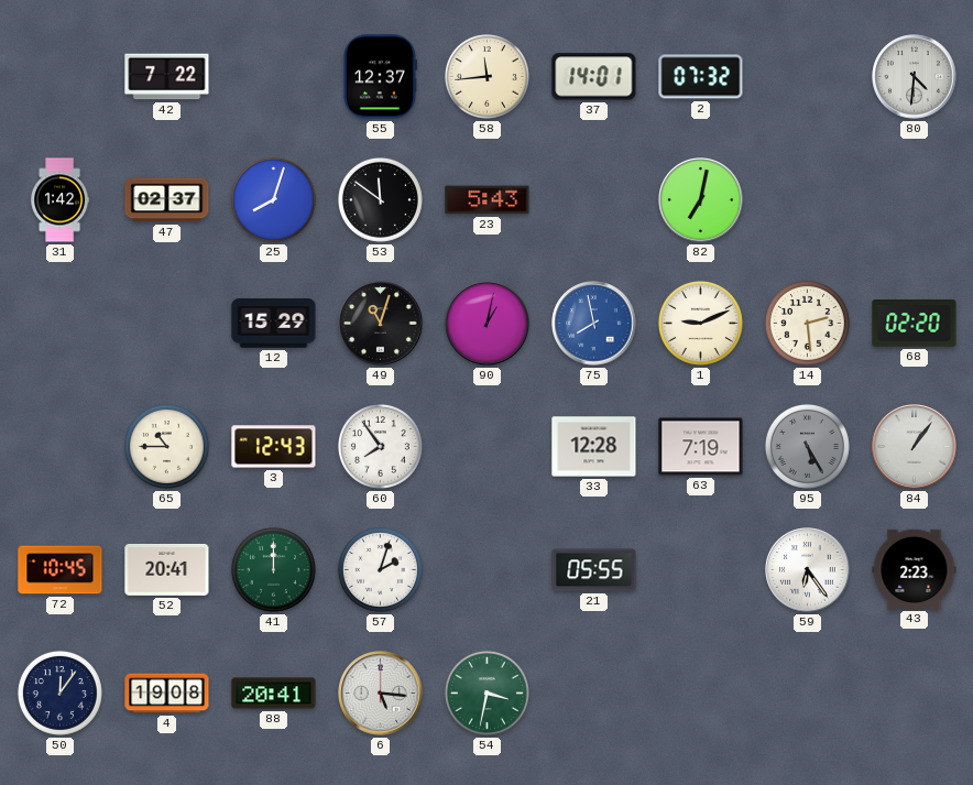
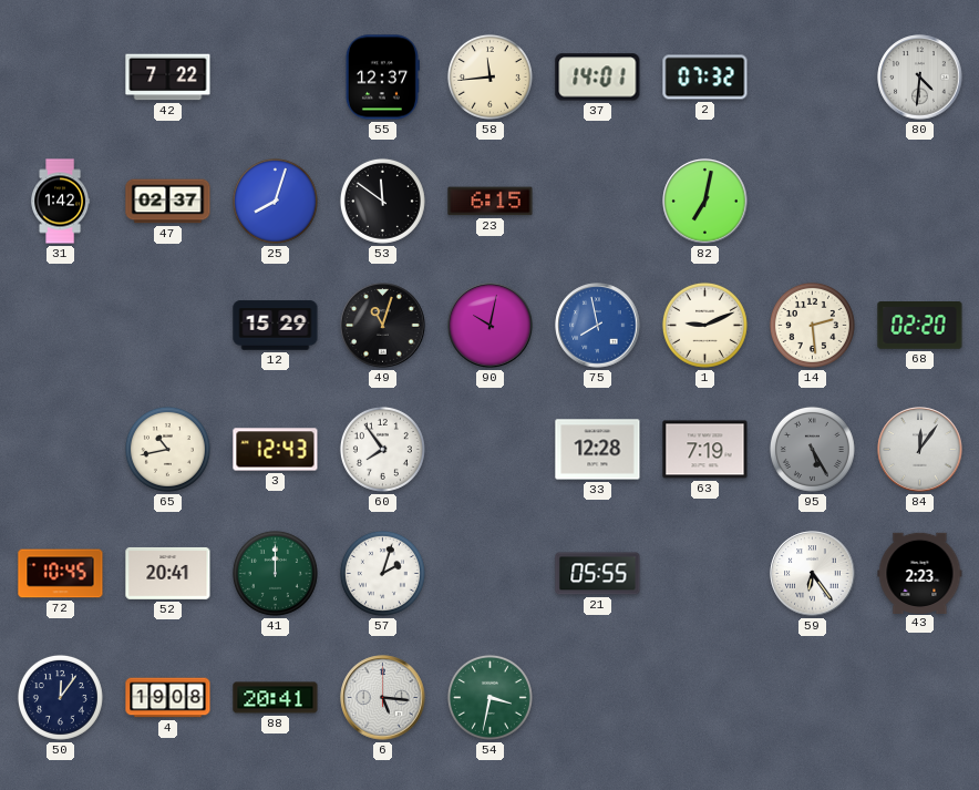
23: 5:43 -> 6:15
90: 1:02 -> 10:02
65: 10:45 -> 10:43
84: 1:06 -> 12:06
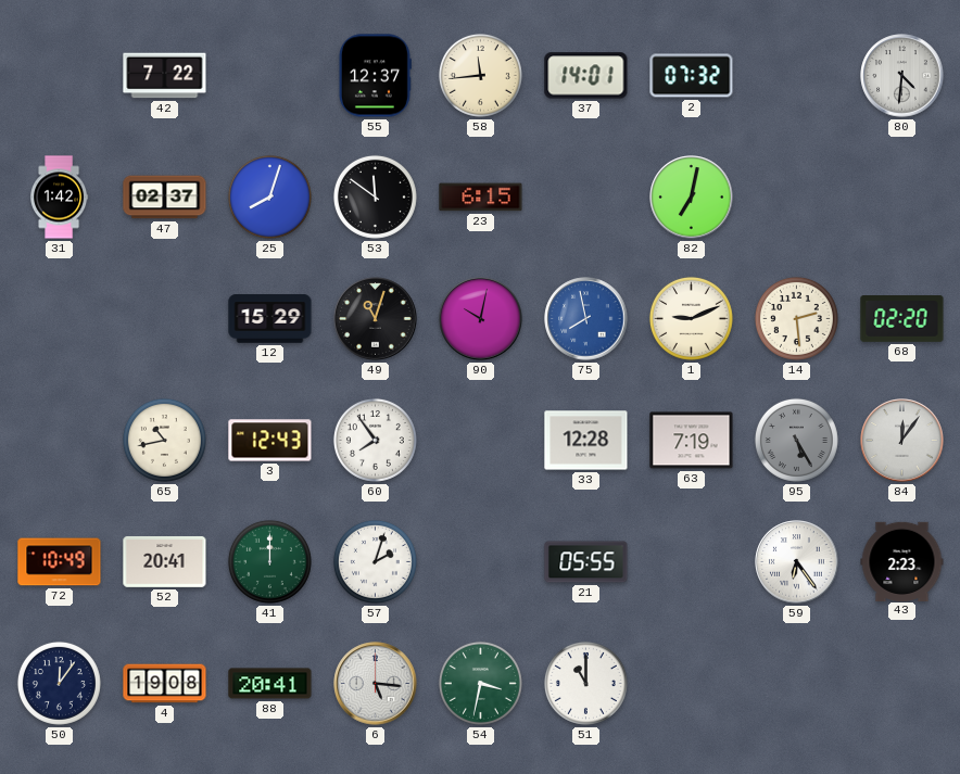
72: 10:45 -> 10:49
51: none -> 11:00
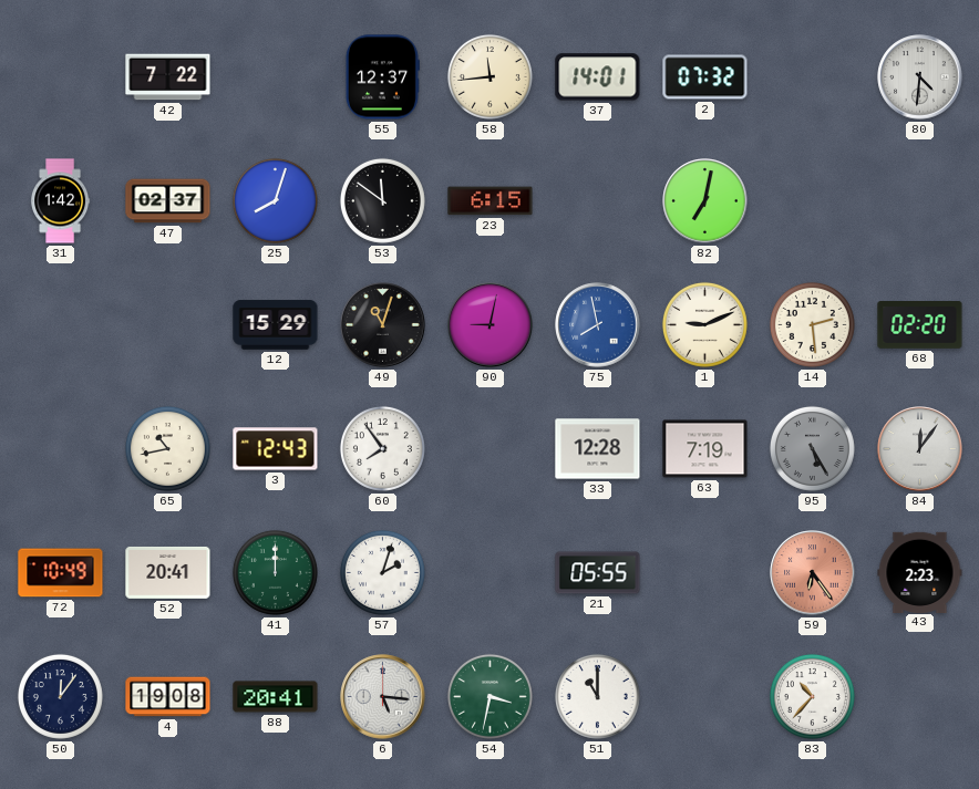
90: 10:02 -> 9:02
59 dial: white -> salmon
83: none -> 10:37
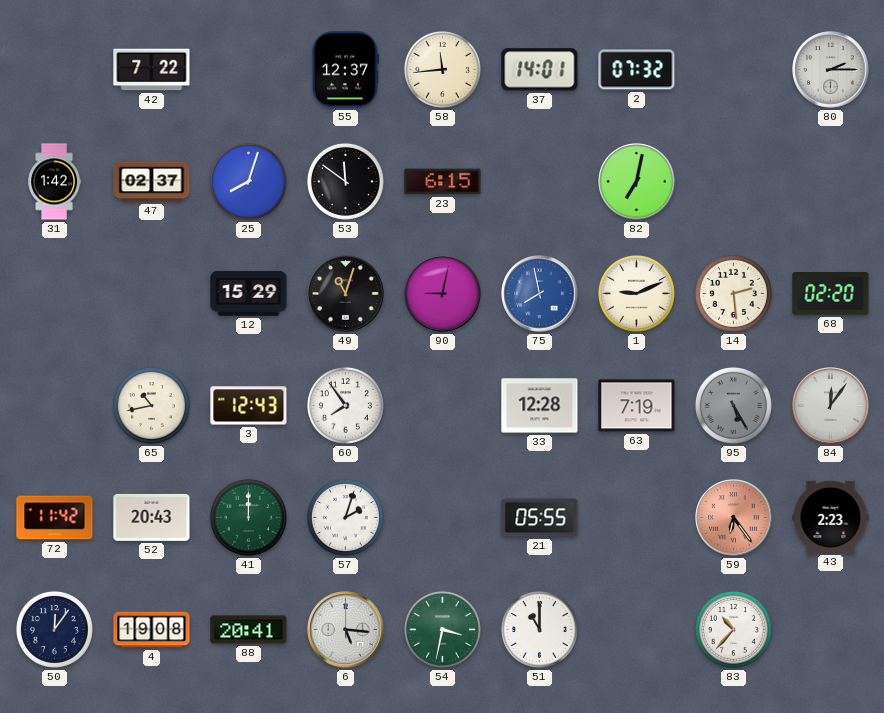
80: 4:31 -> 2:15
72: 10:49 -> 11:42
52: 20:41 -> 20:43
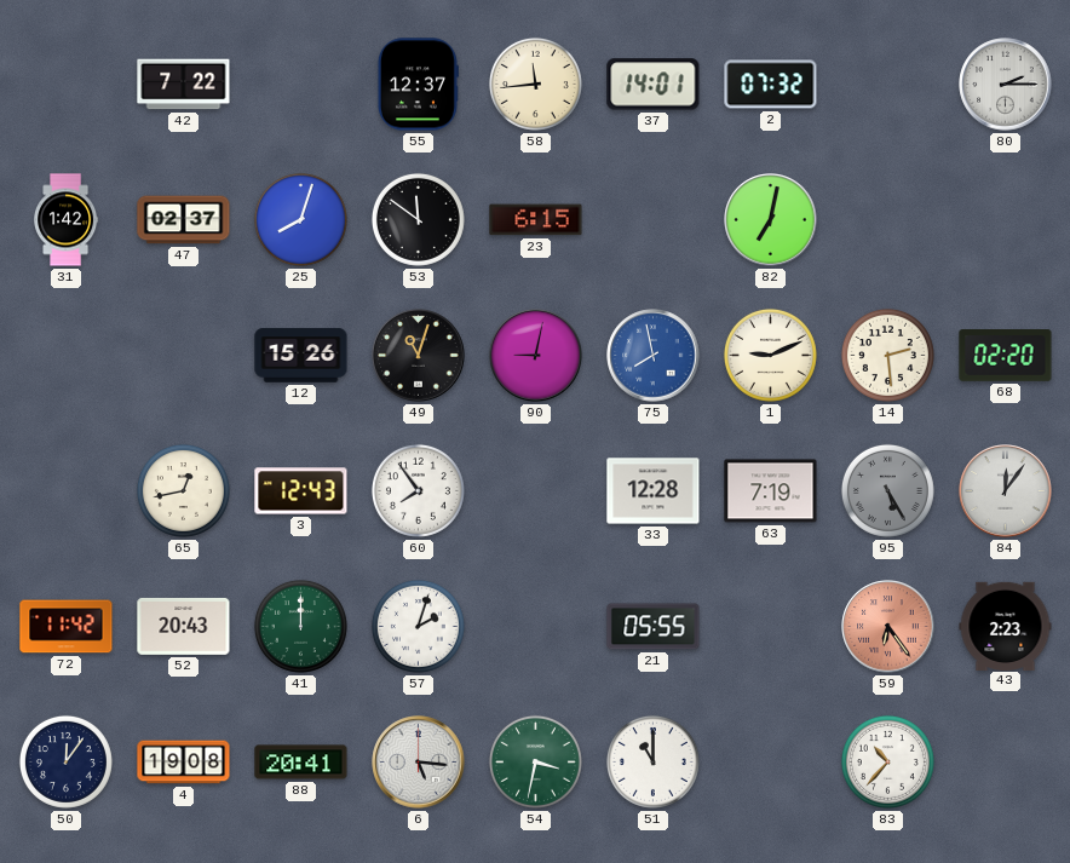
12: 15:29 -> 15:26
65: 10:43 -> 12:43
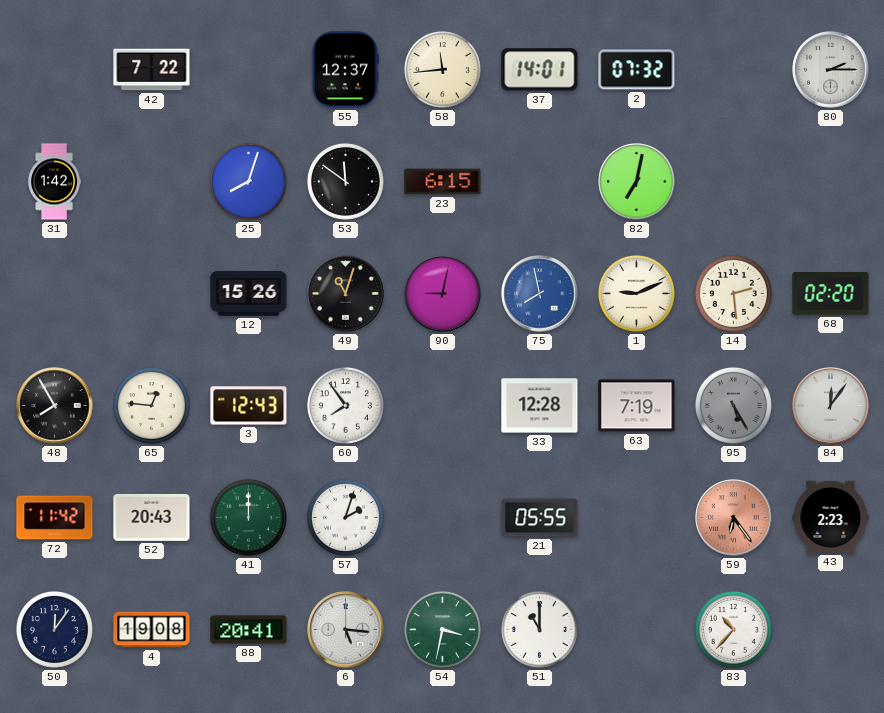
47: 02:37 -> none
48: none -> 7:55
65: 12:43 -> 12:46
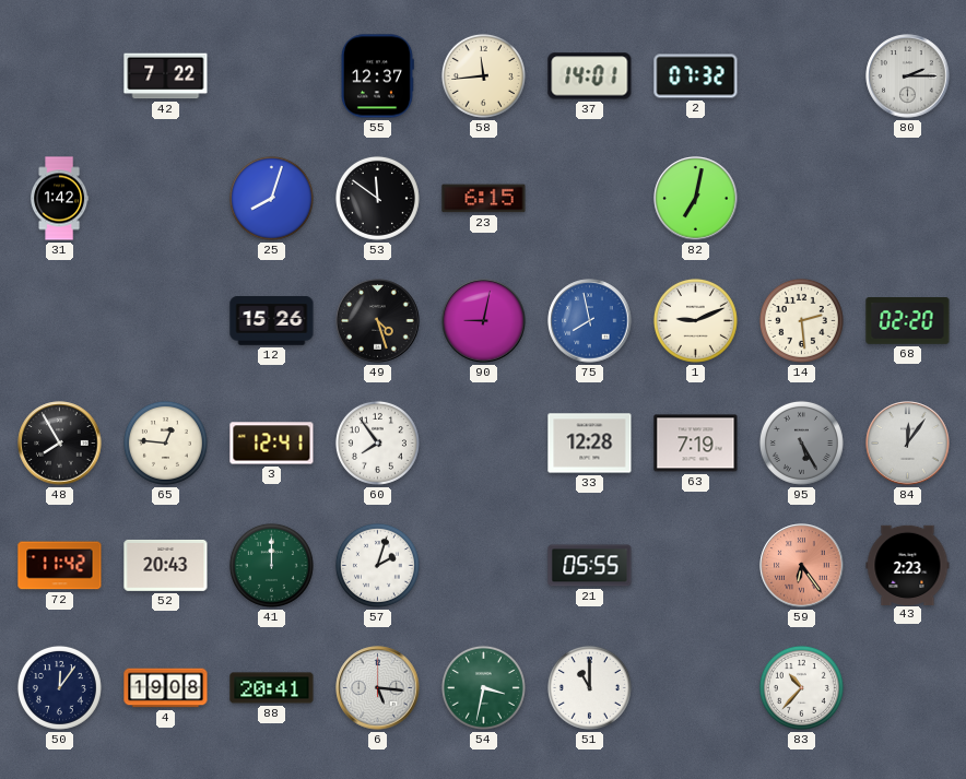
49: 11:03 -> 4:27
3: 12:43 -> 12:41
